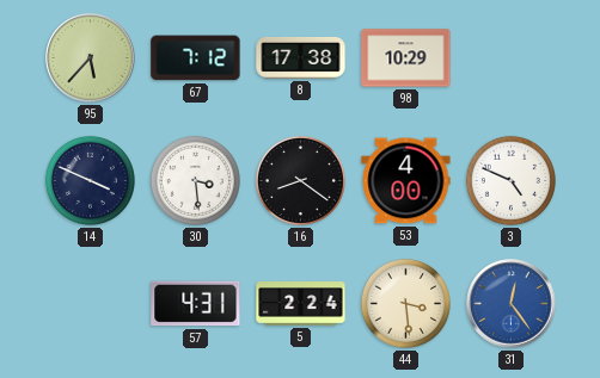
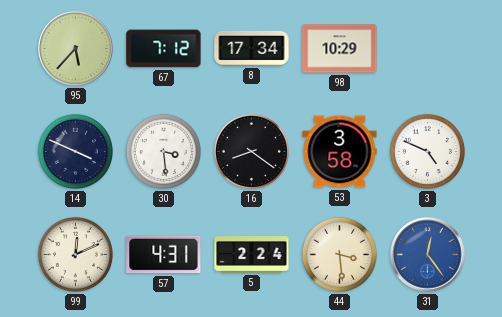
8: 17:38 -> 17:34
53: 4:00 -> 3:58
99: none -> 12:11
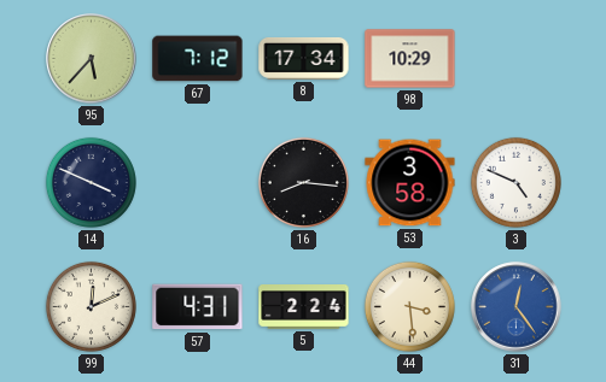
30: 3:29 -> none
16: 8:21 -> 8:16
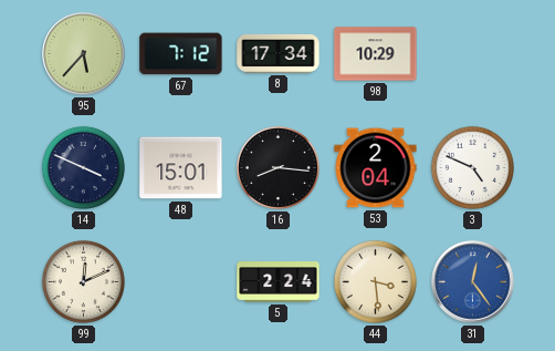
48: none -> 15:01
53: 3:58 -> 2:04
57: 4:31 -> none
